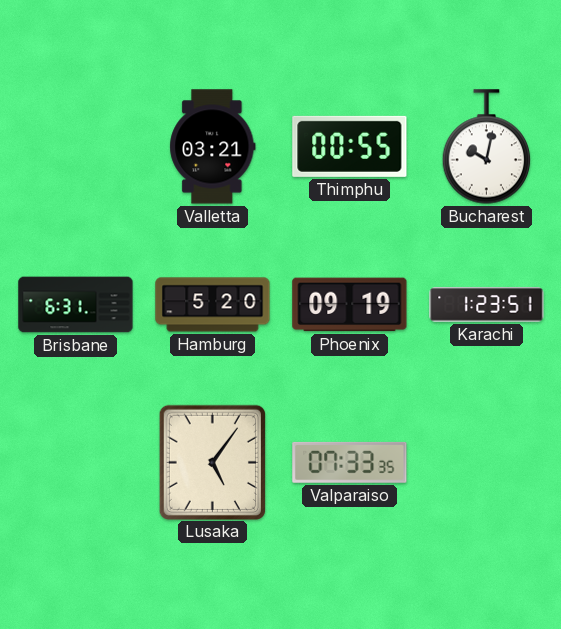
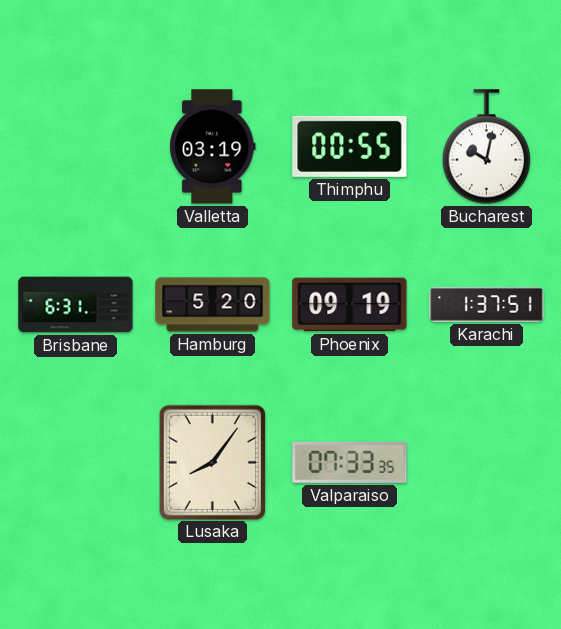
Valletta: 03:21 -> 03:19
Karachi: 1:23 -> 1:37
Lusaka: 5:06 -> 8:06
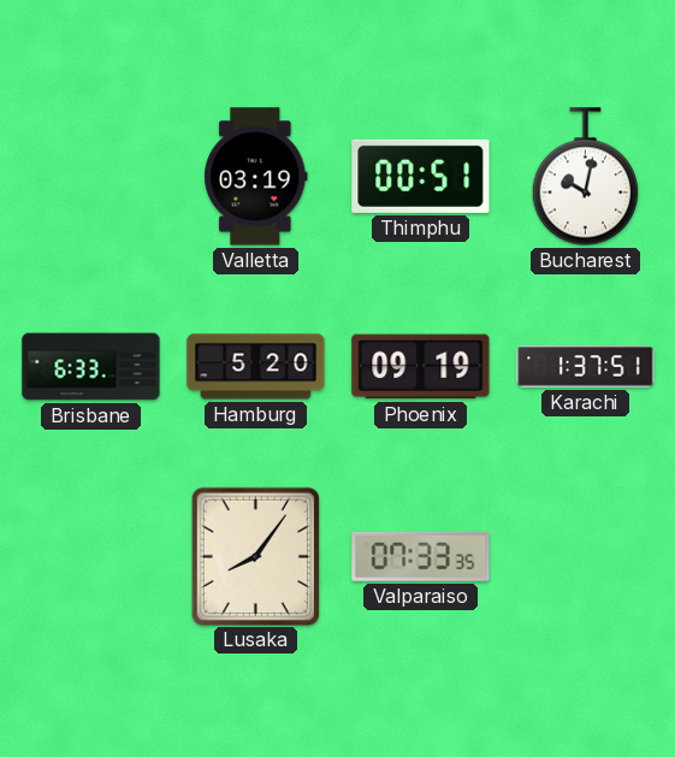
Thimphu: 00:55 -> 00:51
Brisbane: 6:31 -> 6:33
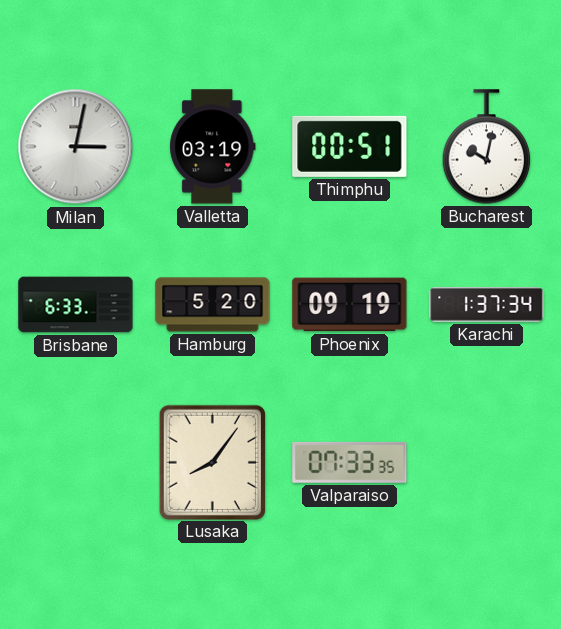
Milan: none -> 3:02
Karachi: 1:37:51 -> 1:37:34
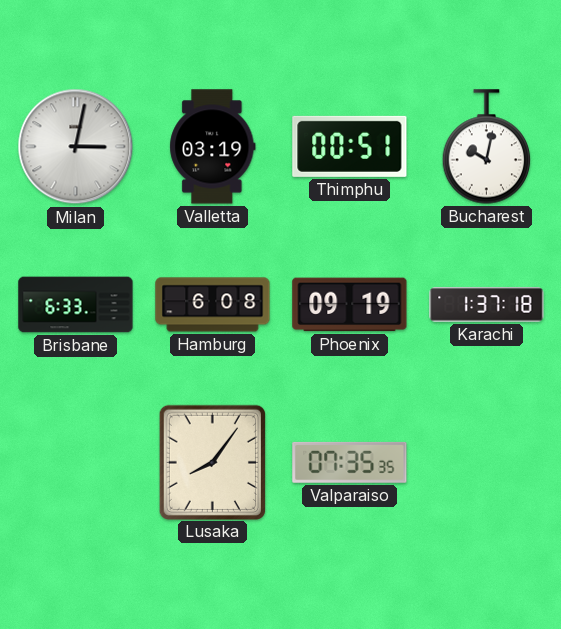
Hamburg: 5:20 -> 6:08
Karachi: 1:37:34 -> 1:37:18
Valparaiso: 07:33 -> 07:35
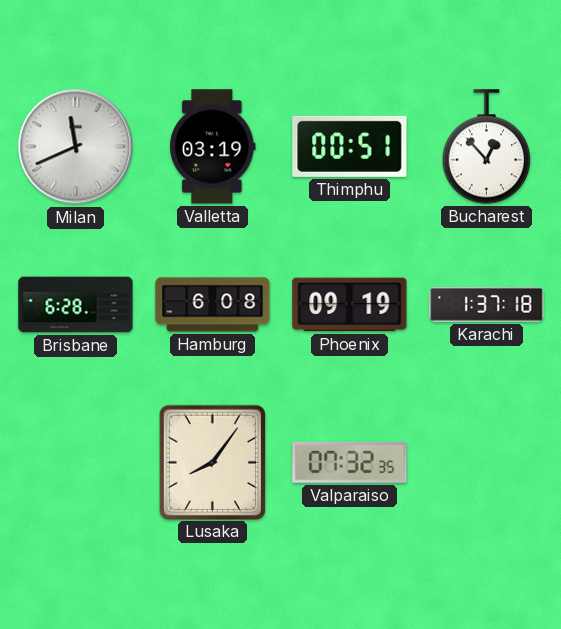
Milan: 3:02 -> 11:41
Bucharest: 10:02 -> 12:53
Brisbane: 6:33 -> 6:28
Valparaiso: 07:35 -> 07:32
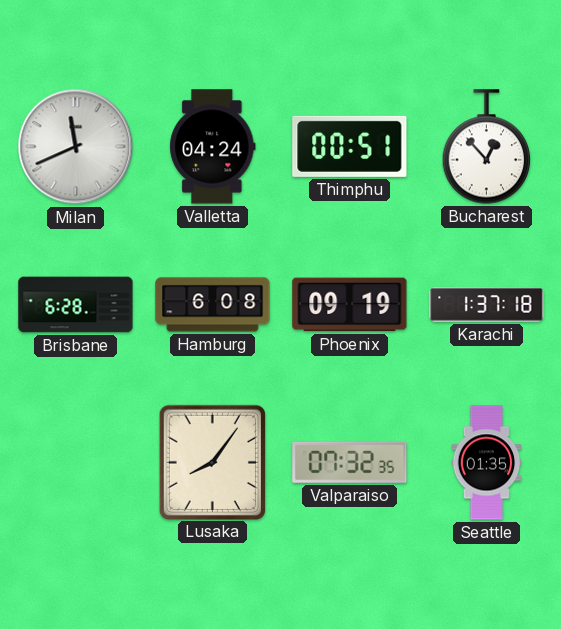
Valletta: 03:19 -> 04:24
Seattle: none -> 01:35
